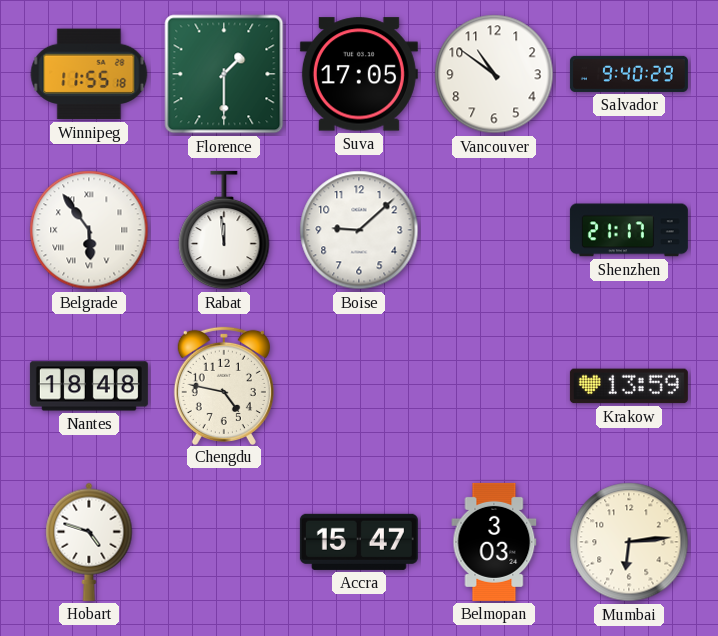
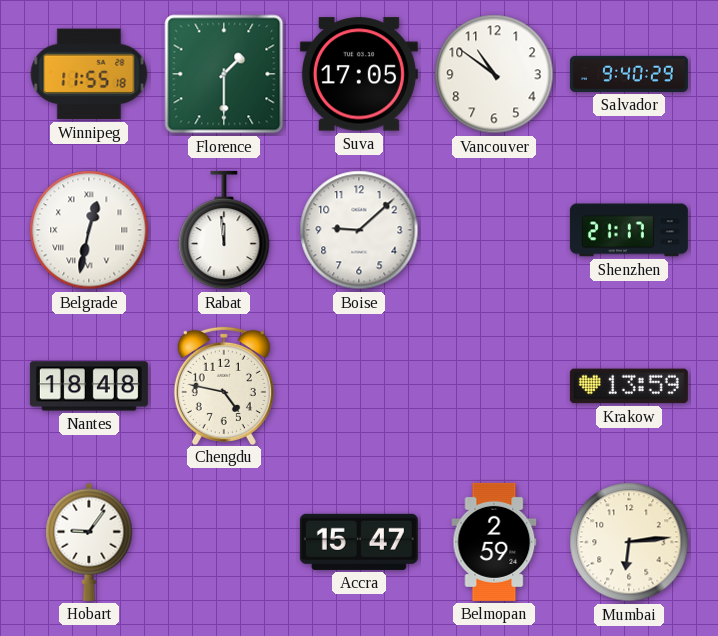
Belgrade: 5:54 -> 12:32
Hobart: 4:48 -> 9:06
Belmopan: 3:03 -> 2:59
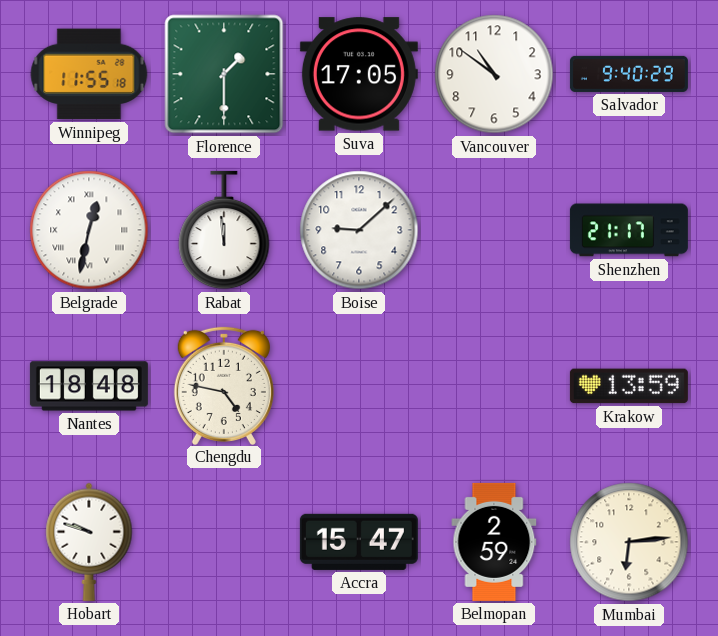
Hobart: 9:06 -> 9:48
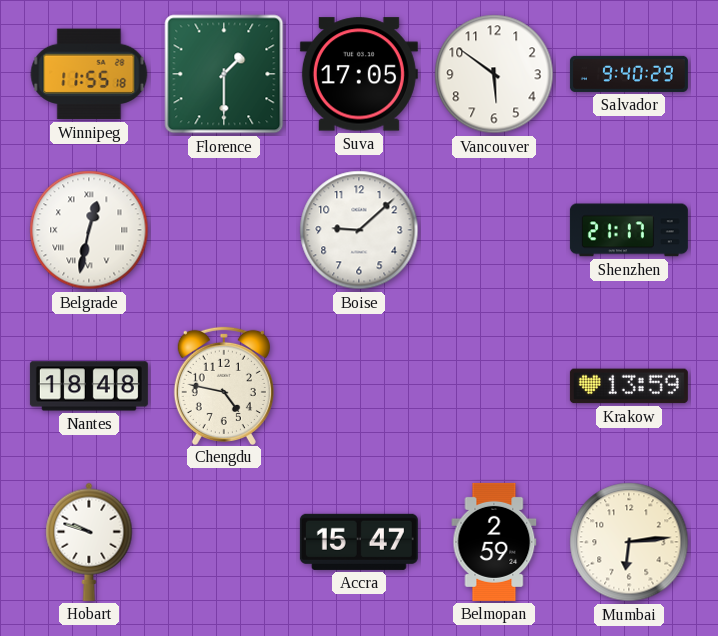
Vancouver: 10:51 -> 5:51
Rabat: 11:59 -> none
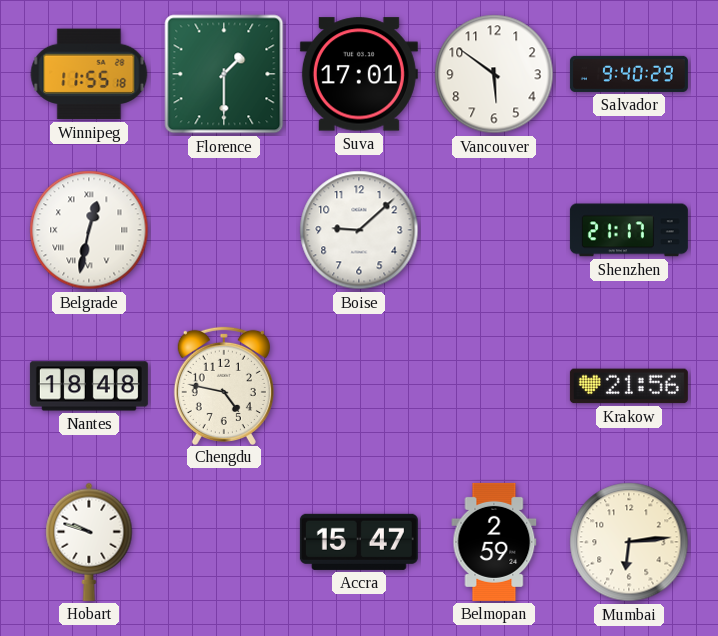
Suva: 17:05 -> 17:01
Krakow: 13:59 -> 21:56
